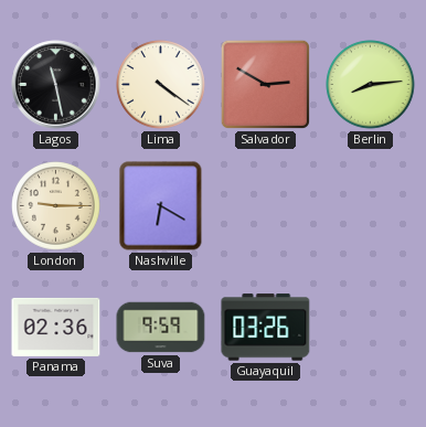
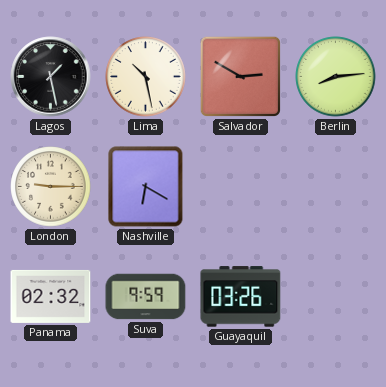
Lagos: 11:28 -> 1:28
Lima: 4:21 -> 10:28
Panama: 02:36 -> 02:32
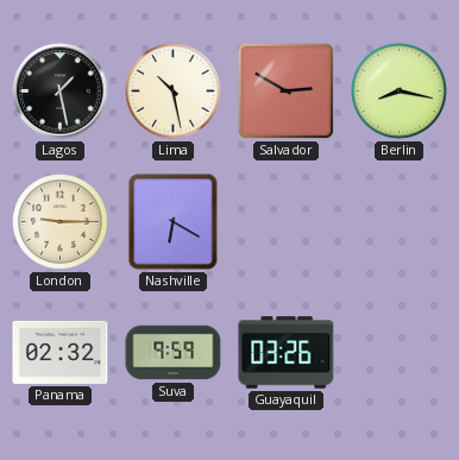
Berlin: 8:14 -> 8:17
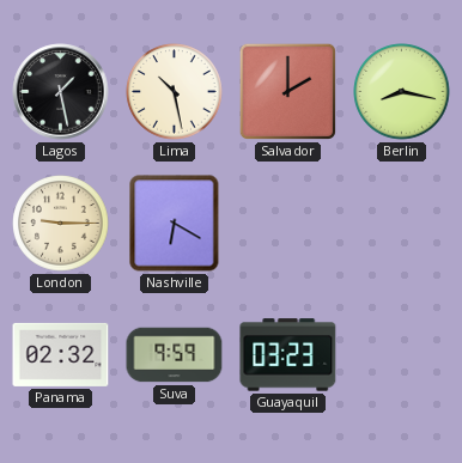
Salvador: 2:50 -> 2:00
Guayaquil: 03:26 -> 03:23
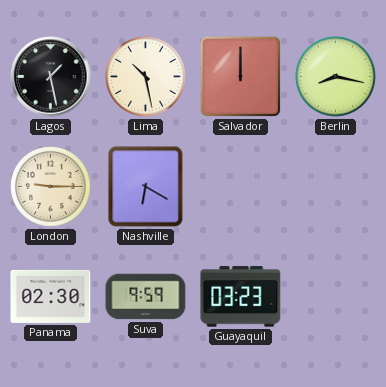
Salvador: 2:00 -> 12:00
Panama: 02:32 -> 02:30
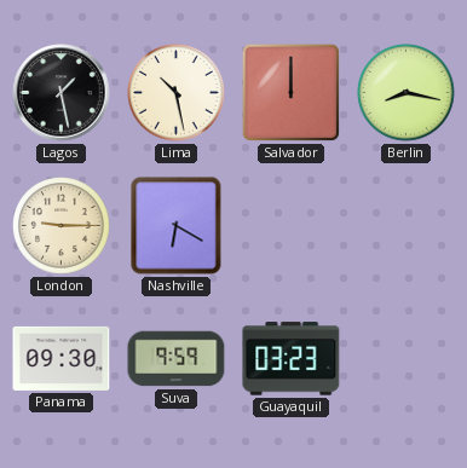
Panama: 02:30 -> 09:30
